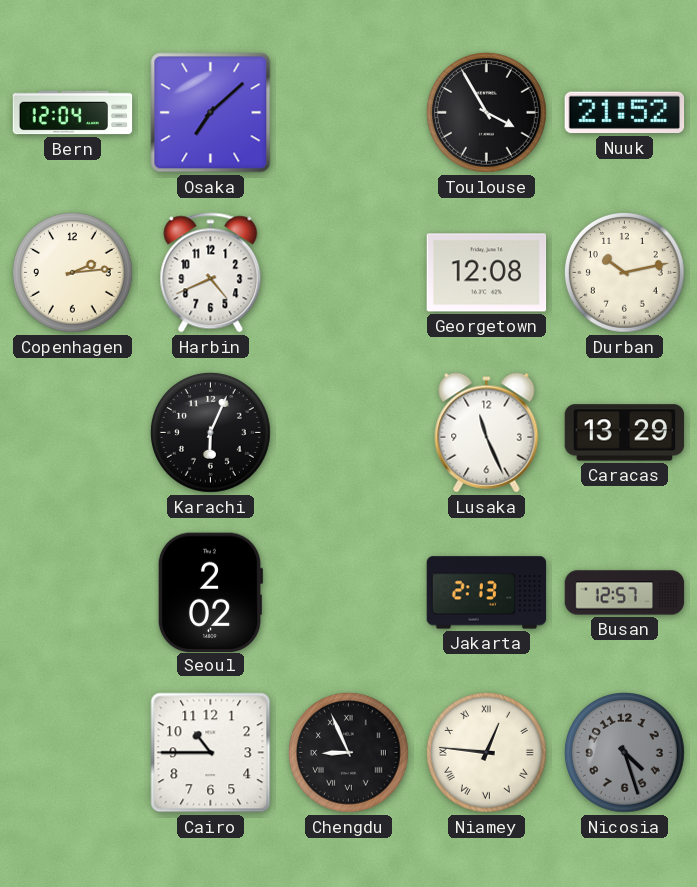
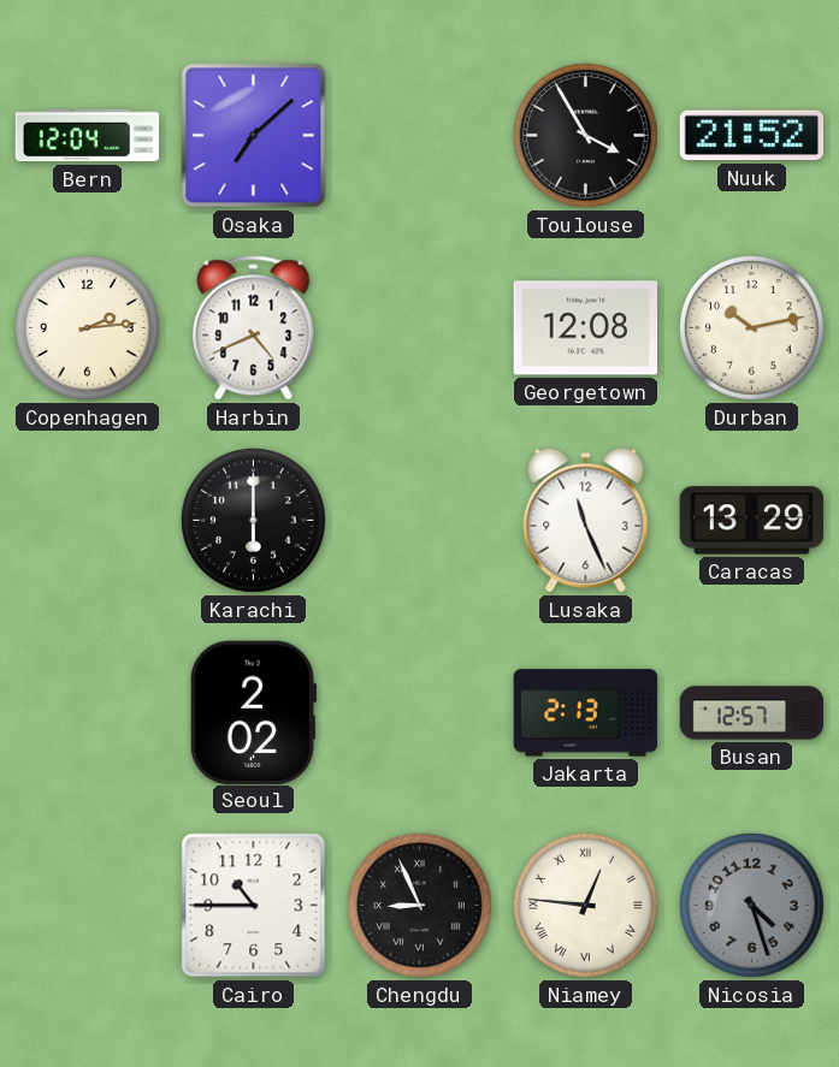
Karachi: 6:04 -> 6:00
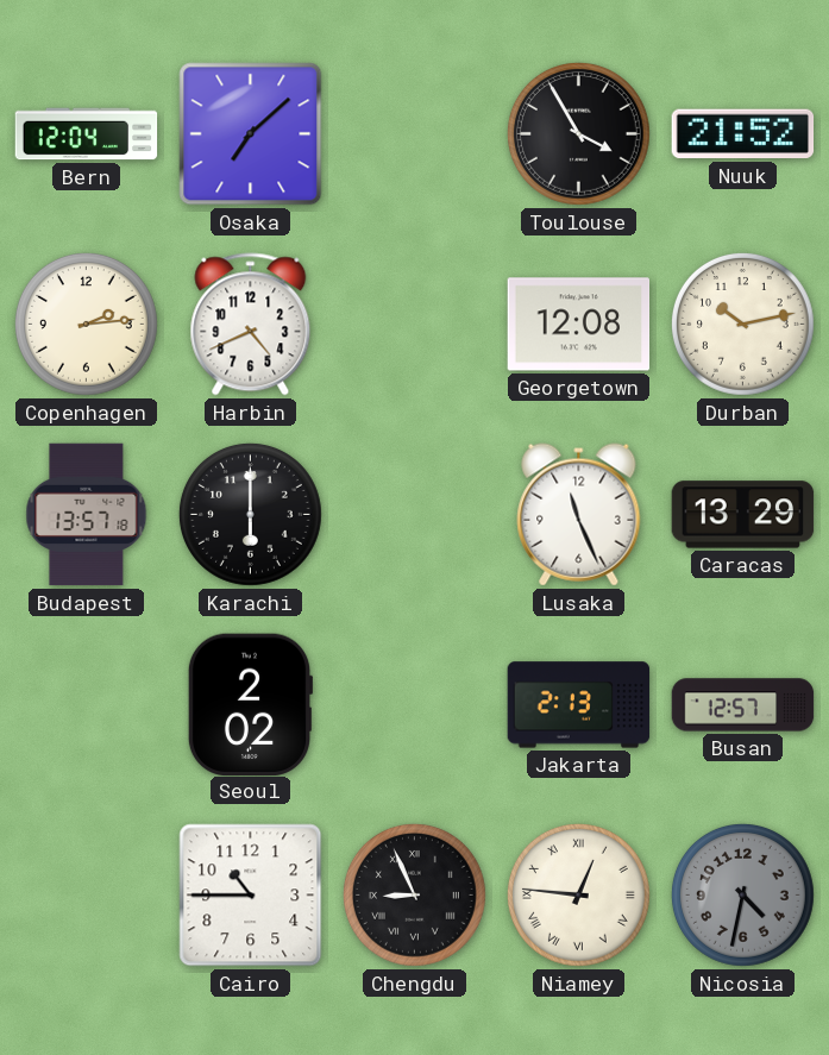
Budapest: none -> 13:57
Nicosia: 4:27 -> 4:32
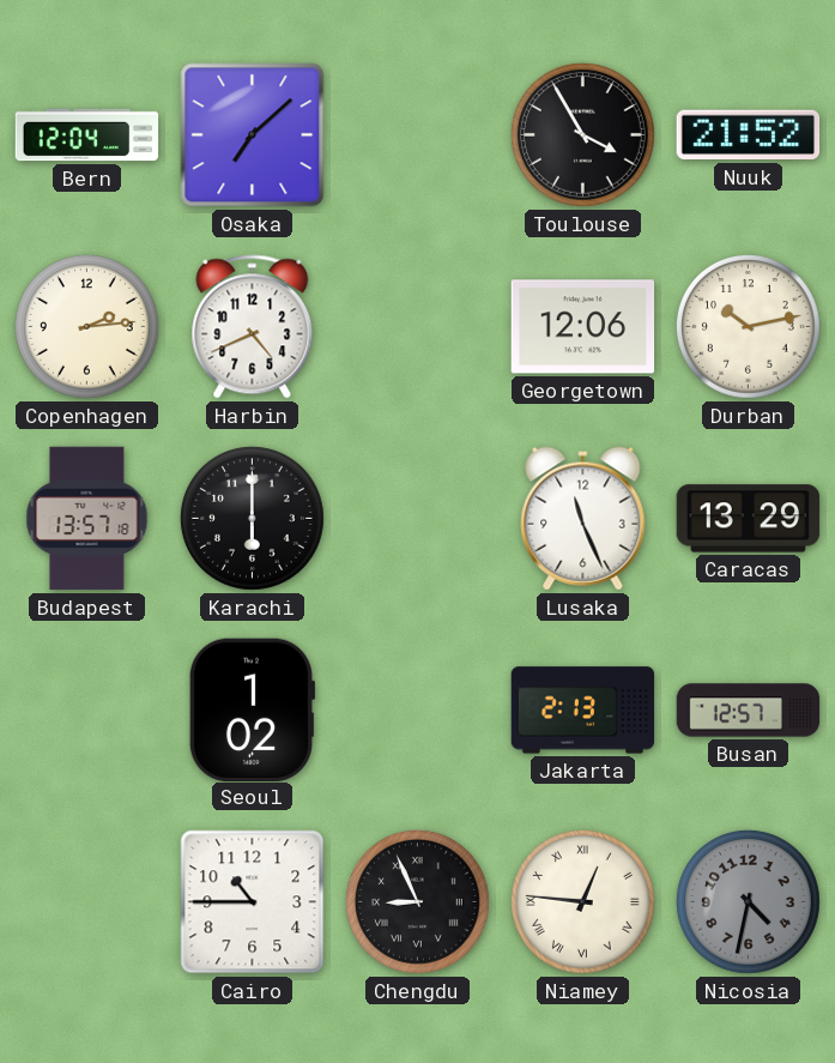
Georgetown: 12:08 -> 12:06
Seoul: 2:02 -> 1:02
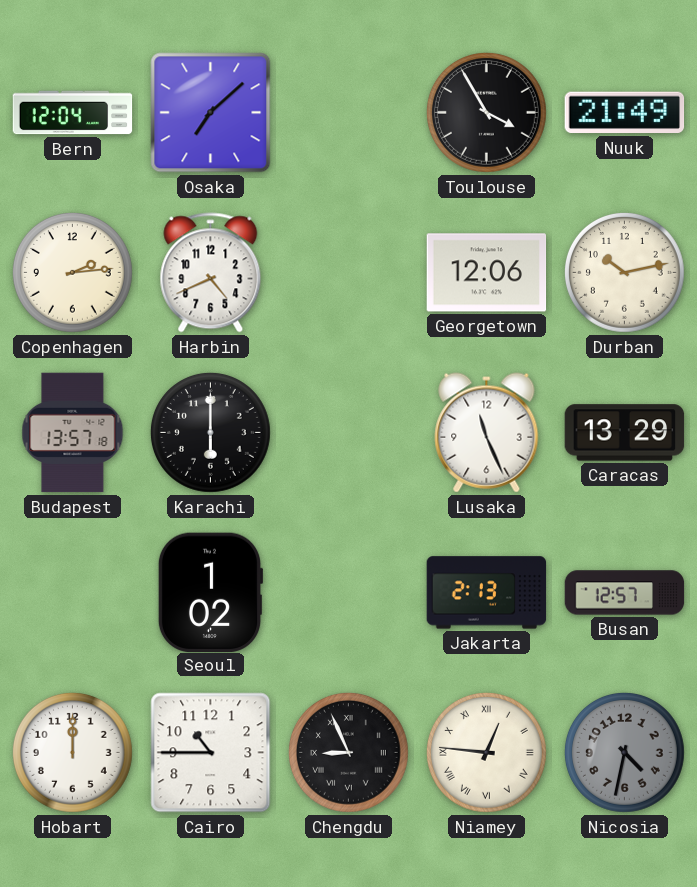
Nuuk: 21:52 -> 21:49
Hobart: none -> 12:00
